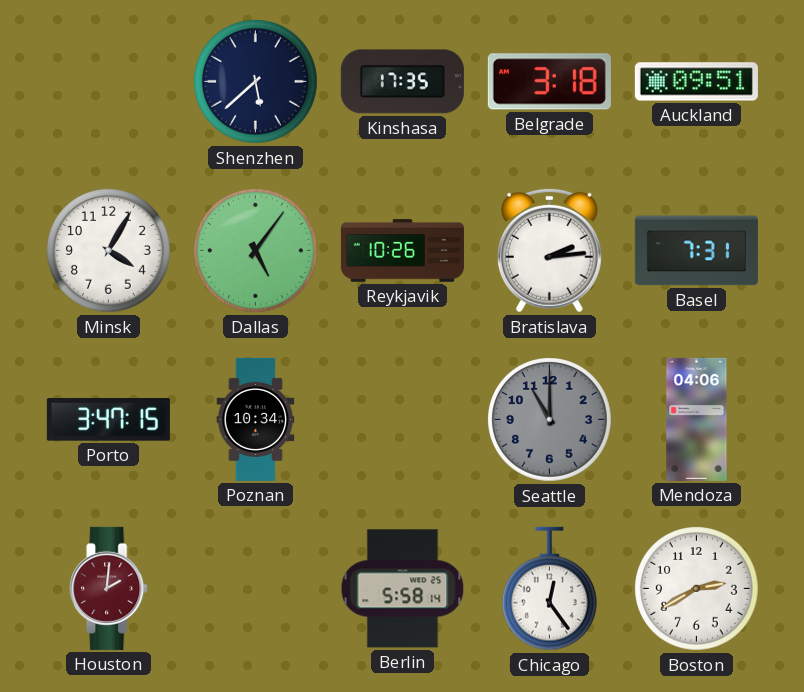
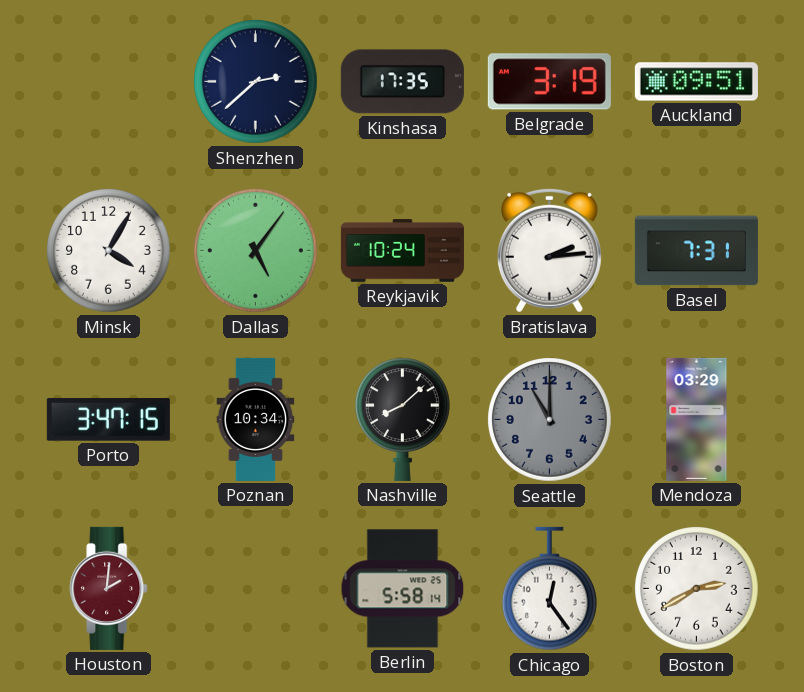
Shenzhen: 5:38 -> 2:38
Belgrade: 3:18 -> 3:19
Reykjavik: 10:26 -> 10:24
Nashville: none -> 8:08
Mendoza: 04:06 -> 03:29
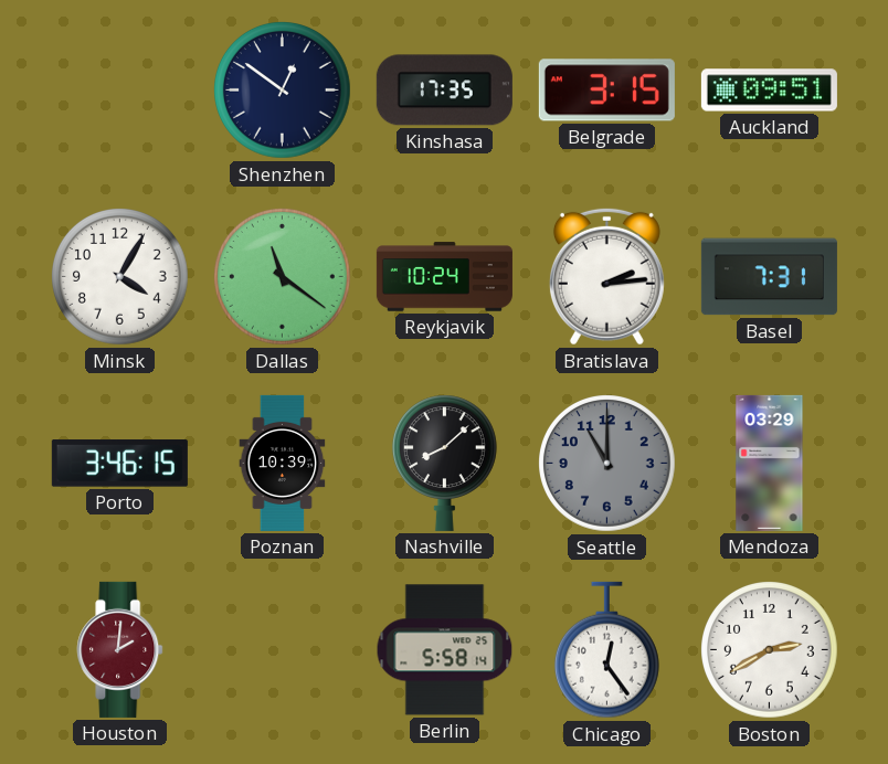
Shenzhen: 2:38 -> 12:51
Belgrade: 3:19 -> 3:15
Dallas: 5:06 -> 11:21
Porto: 3:47 -> 3:46
Poznan: 10:34 -> 10:39
